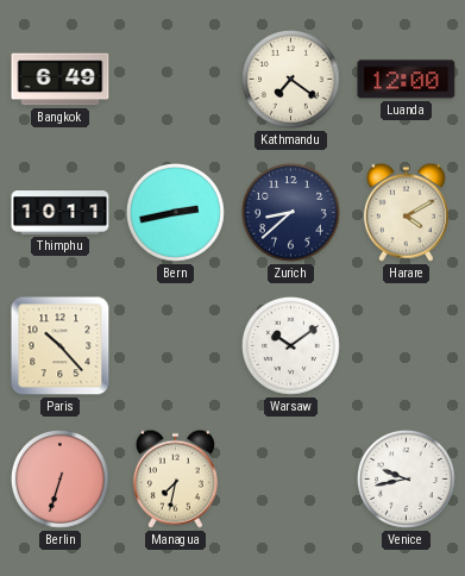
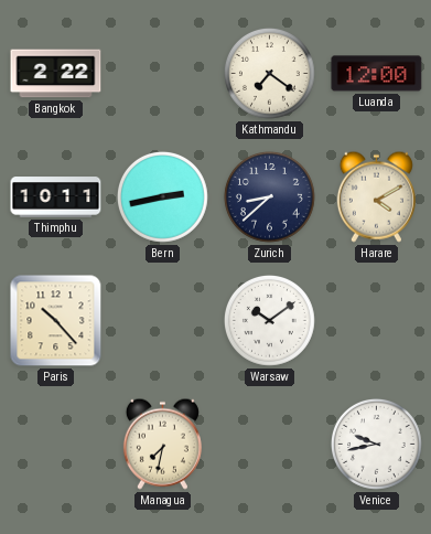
Bangkok: 6:49 -> 2:22
Berlin: 6:33 -> none
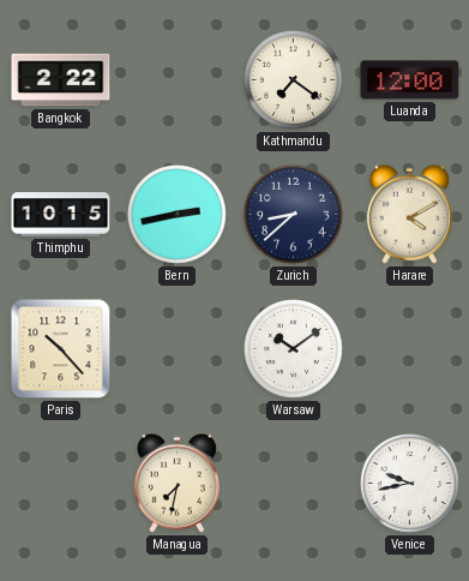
Thimphu: 10:11 -> 10:15
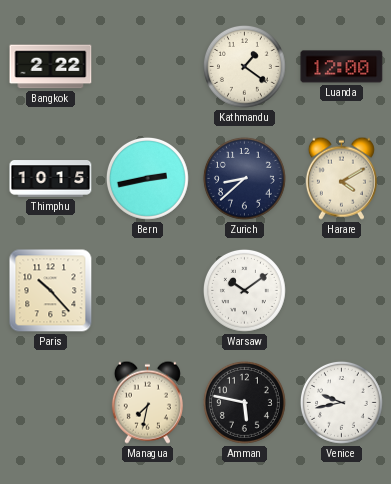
Kathmandu: 7:21 -> 1:21
Amman: none -> 5:47
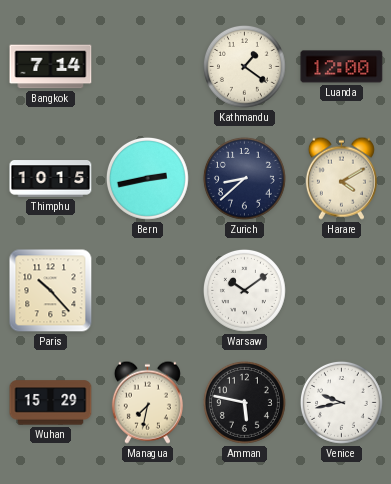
Bangkok: 2:22 -> 7:14
Wuhan: none -> 15:29
